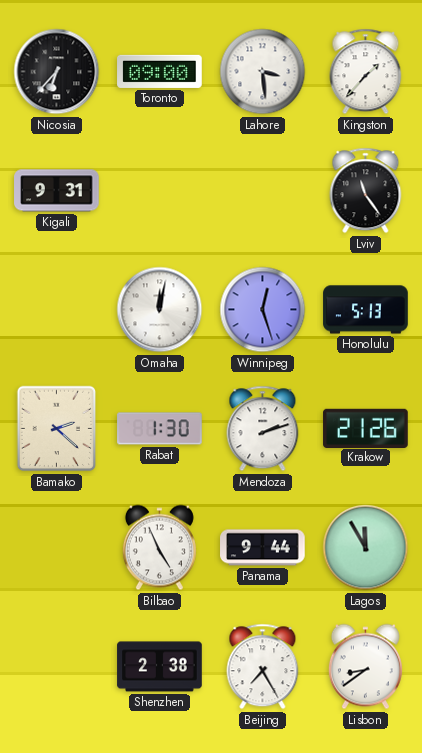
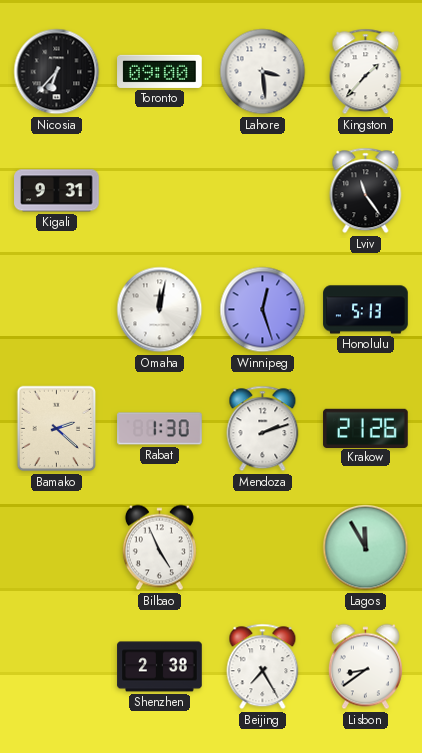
Panama: 9:44 -> none
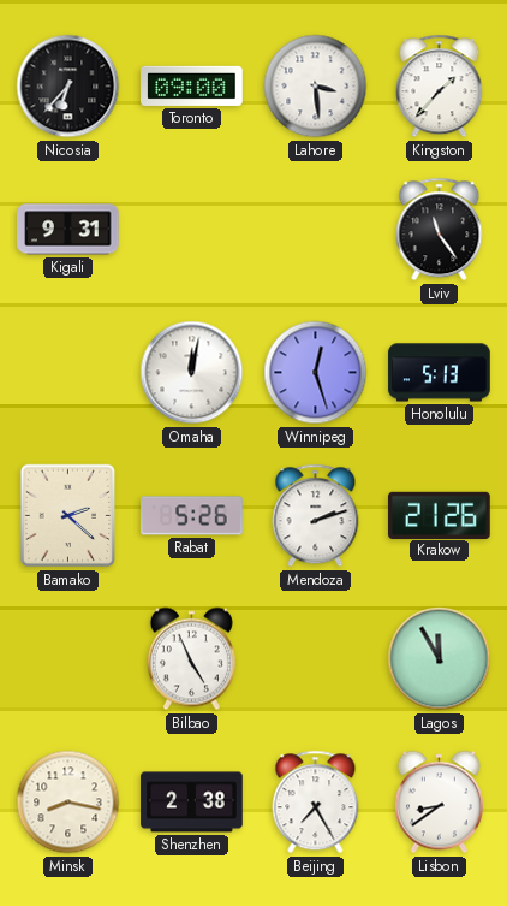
Rabat: 1:30 -> 5:26
Minsk: none -> 8:17
